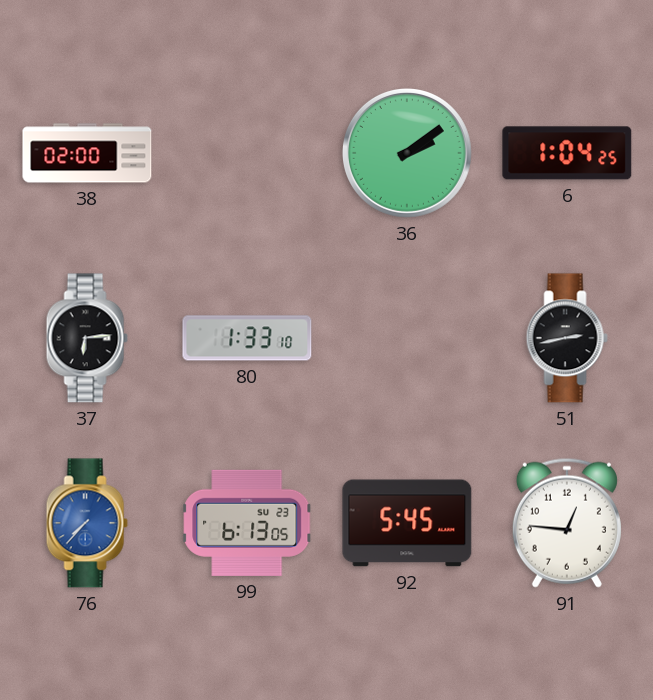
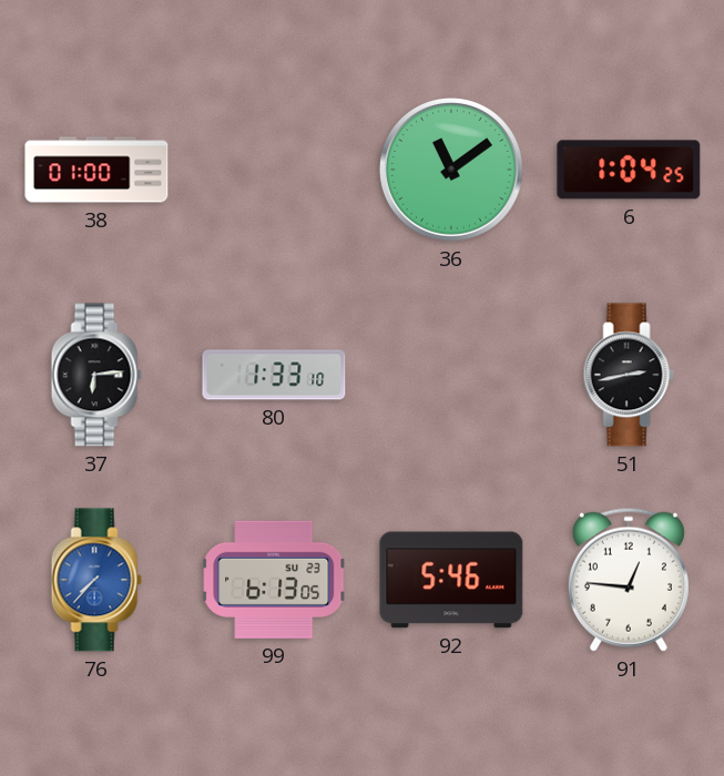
38: 02:00 -> 01:00
36: 2:09 -> 11:09
92: 5:45 -> 5:46
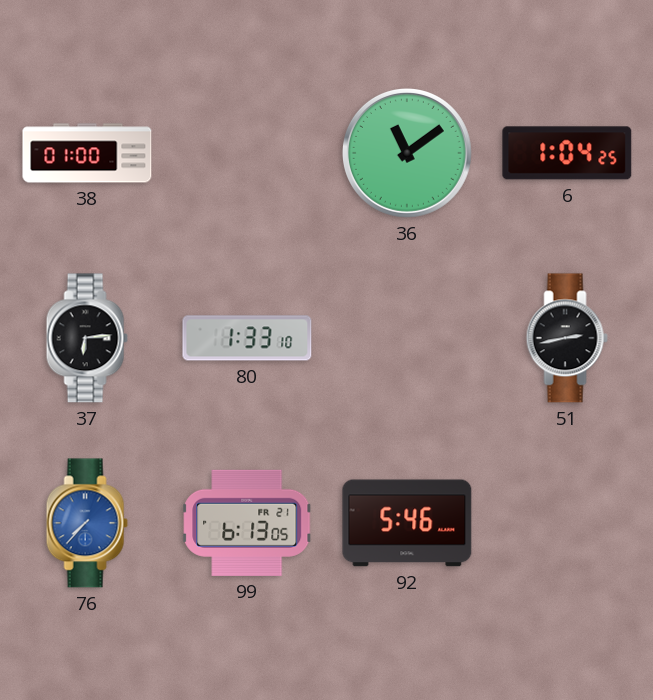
99 date: SU 23 -> FR 21
91: 12:46 -> none
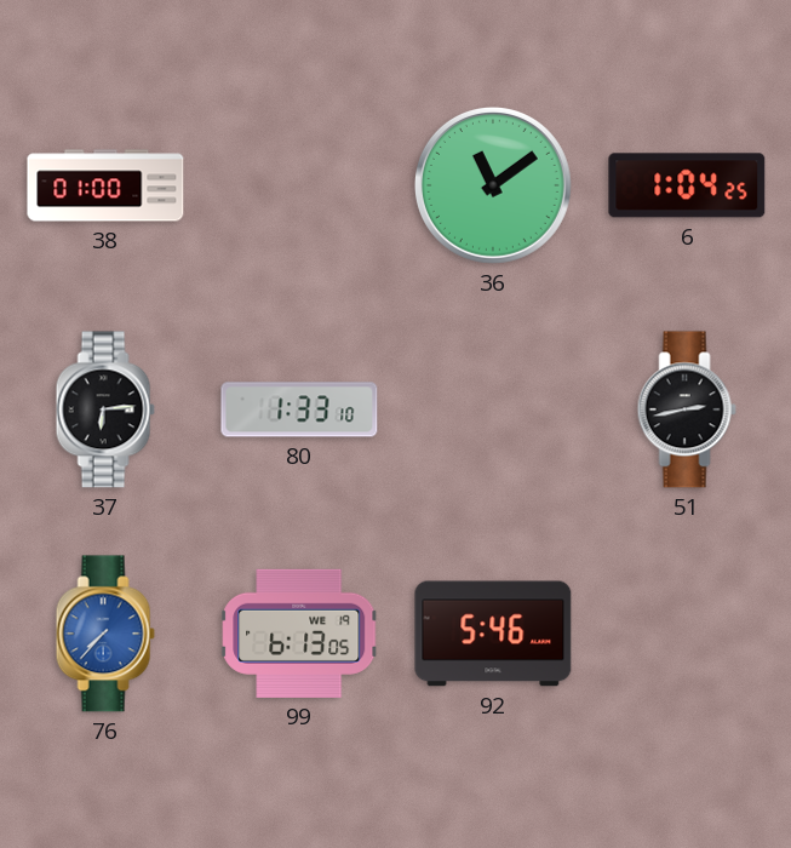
99 date: FR 21 -> WE 19
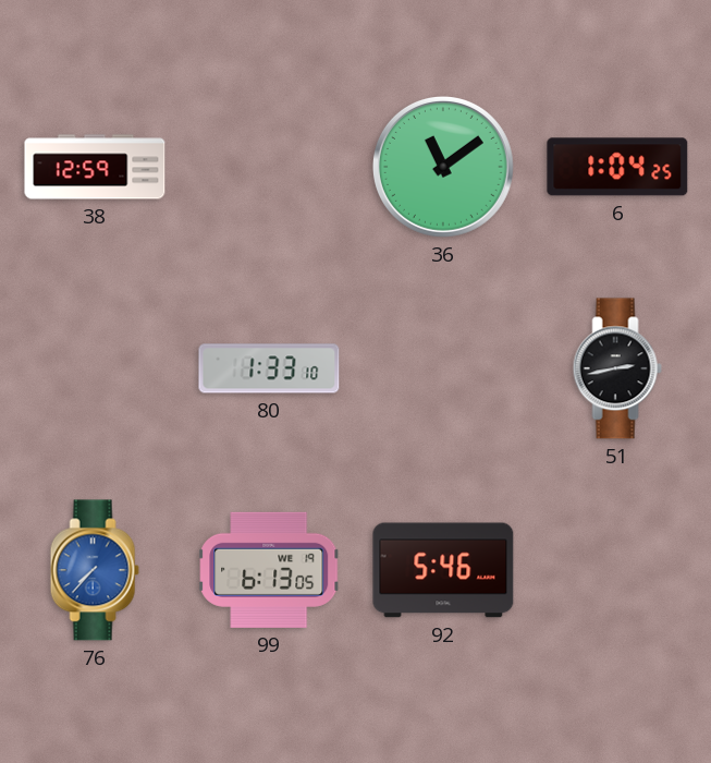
38: 01:00 -> 12:59
37: 6:14 -> none
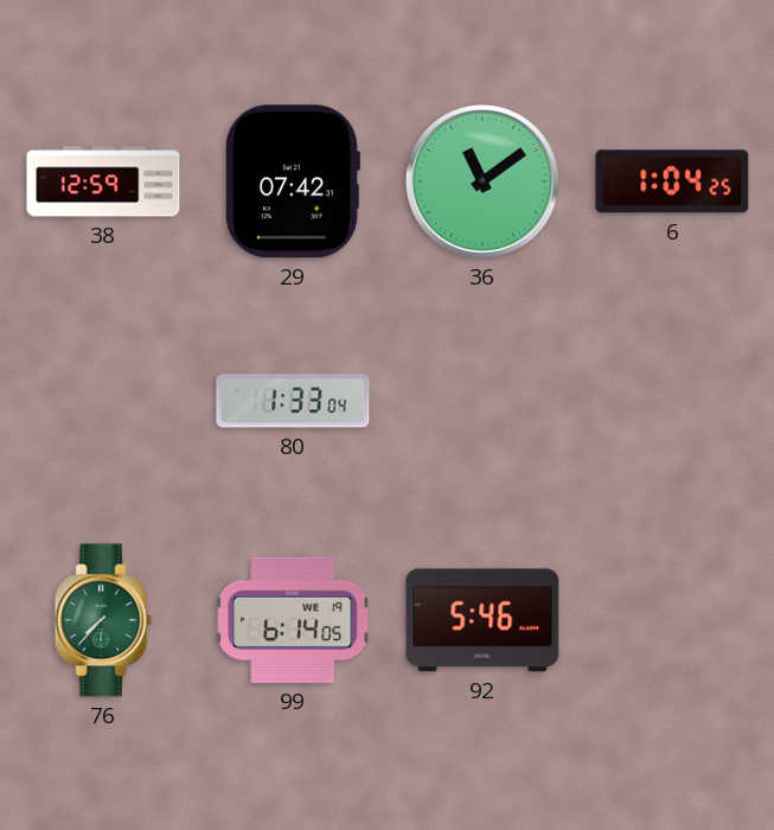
29: none -> 07:42
80: 1:33:10 -> 1:33:04
51: 2:43 -> none
76 dial: blue -> green
99: 6:13 -> 6:14
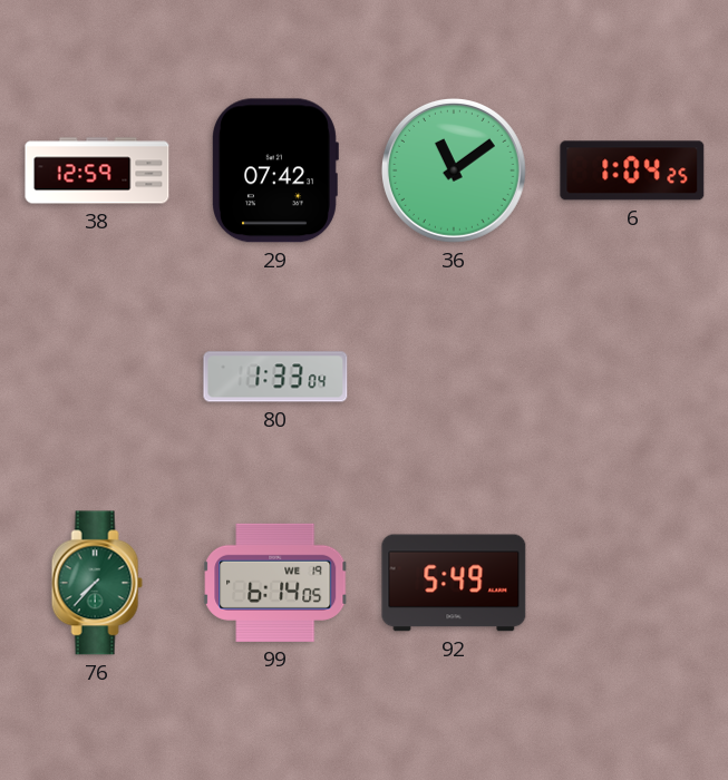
92: 5:46 -> 5:49
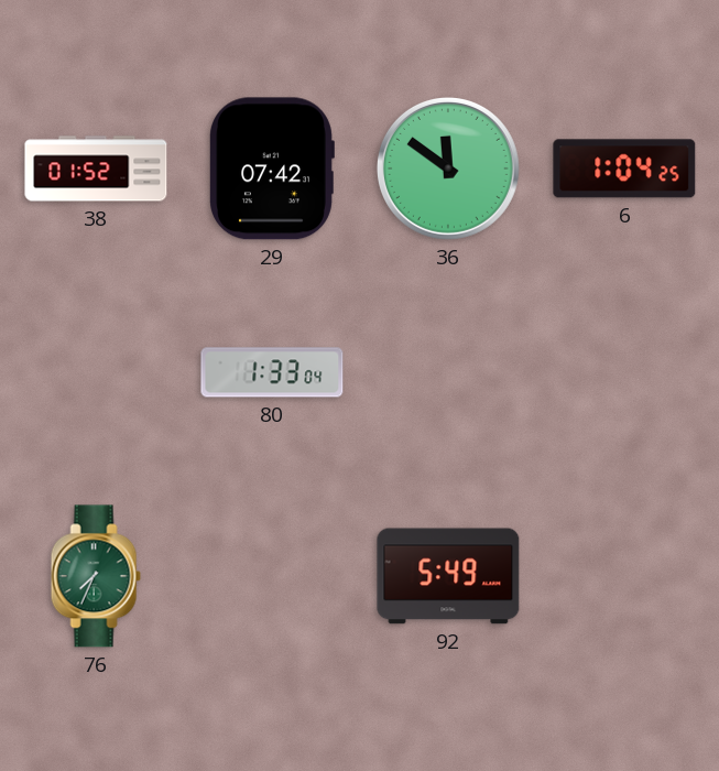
38: 12:59 -> 01:52
36: 11:09 -> 11:51
76: 7:37 -> 7:34
99: 6:14 -> none
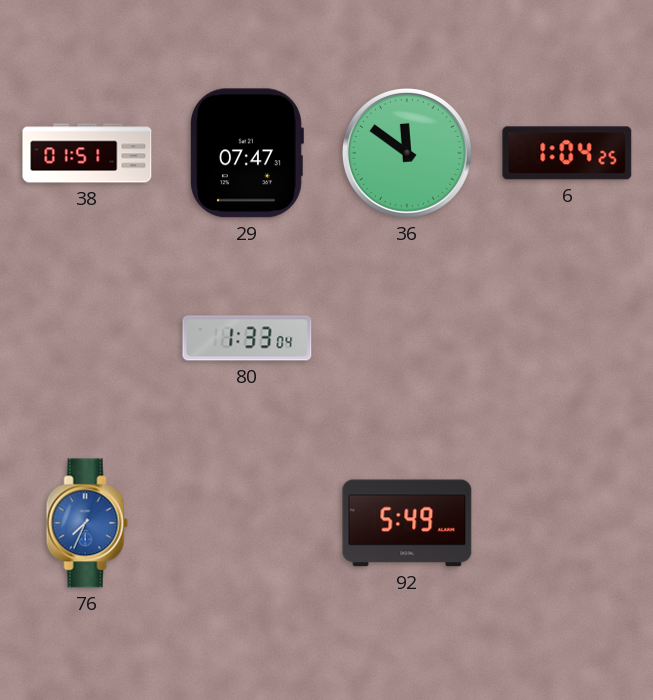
38: 01:52 -> 01:51
29: 07:42 -> 07:47
76 dial: green -> blue
